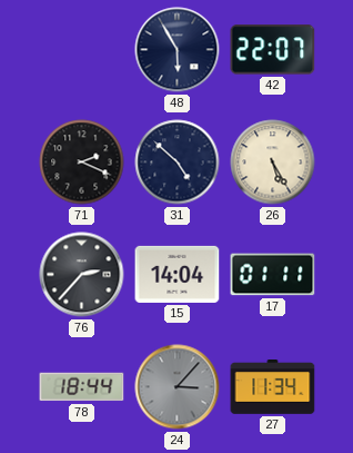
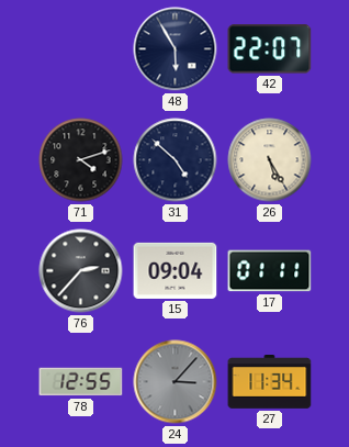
71: 2:19 -> 4:12
15: 14:04 -> 09:04
78: 18:44 -> 12:55
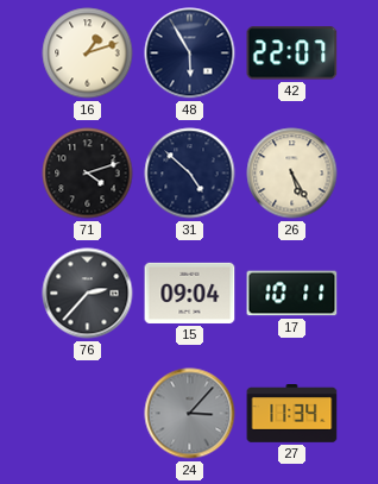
16: none -> 1:12
17: 01:11 -> 10:11
78: 12:55 -> none
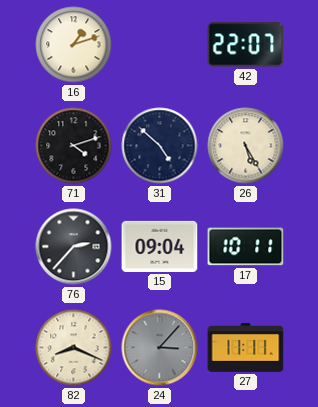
48: 5:55 -> none
82: none -> 8:19
27: 11:34 -> 11:11
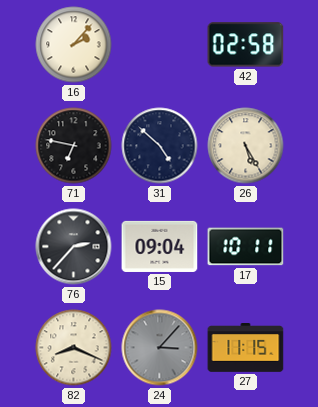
16: 1:12 -> 2:07
42: 22:07 -> 02:58
71: 4:12 -> 6:47
27: 11:11 -> 11:15
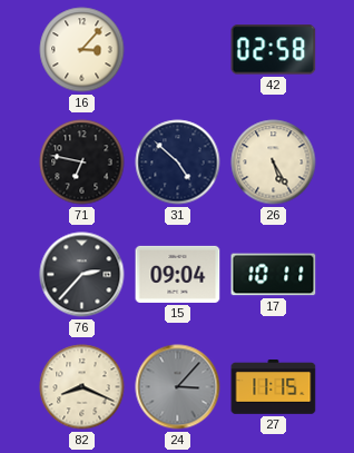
16: 2:07 -> 3:07
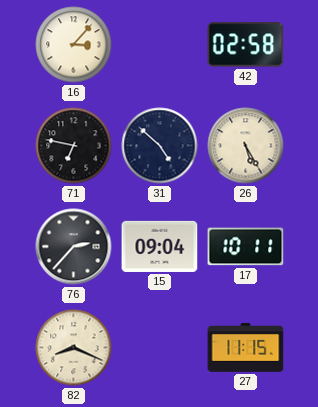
24: 3:07 -> none
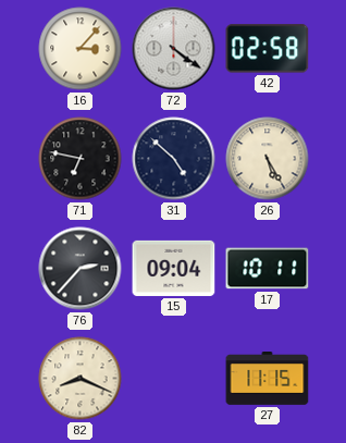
72: none -> 4:21
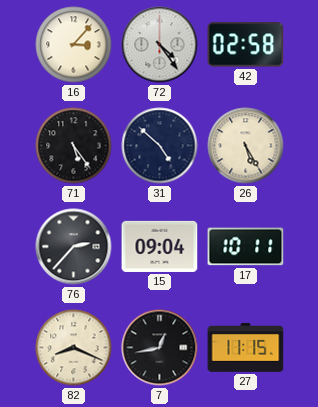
72: 4:21 -> 4:24
71: 6:47 -> 5:24
7: none -> 12:43
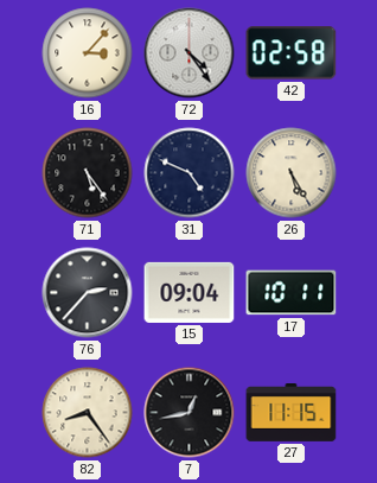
31: 4:52 -> 4:49
82: 8:19 -> 8:24
